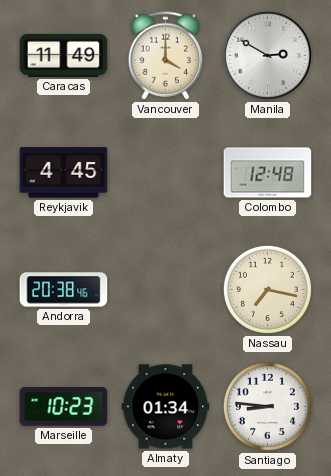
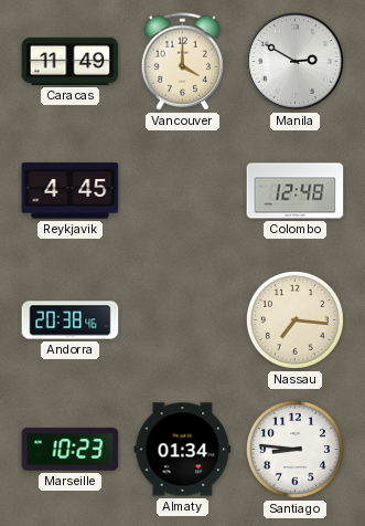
Nassau: 7:17 -> 7:16
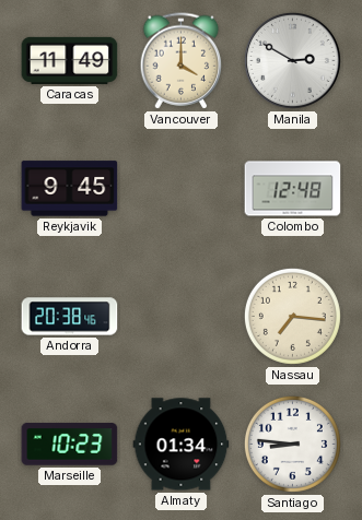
Reykjavik: 4:45 -> 9:45
